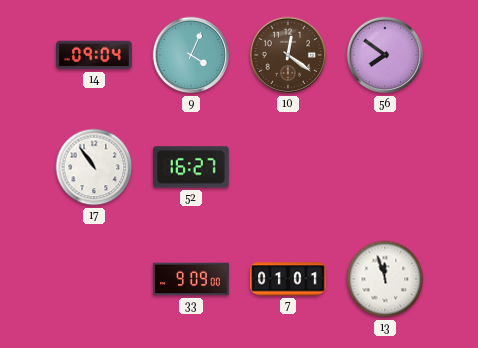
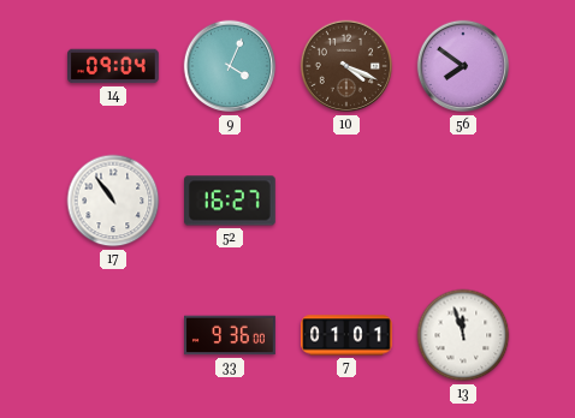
10: 12:21 -> 4:19
33: 9:09 -> 9:36
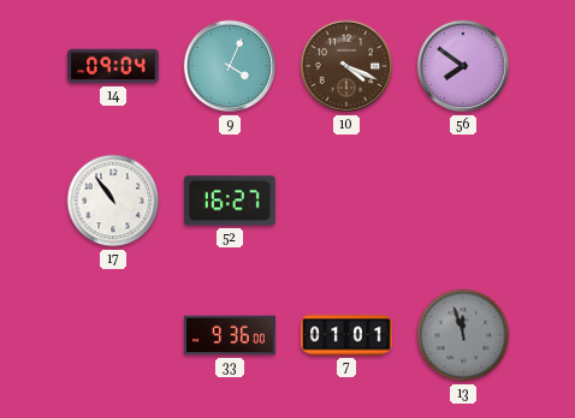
13 dial: white -> grey
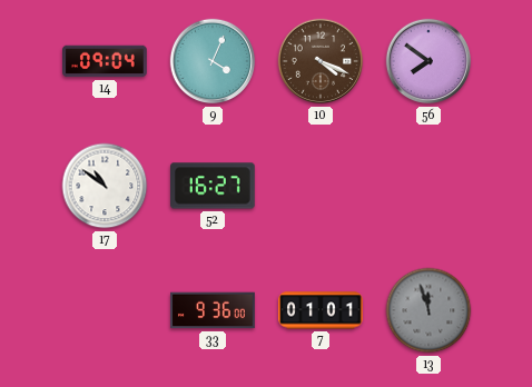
17: 10:54 -> 10:51
